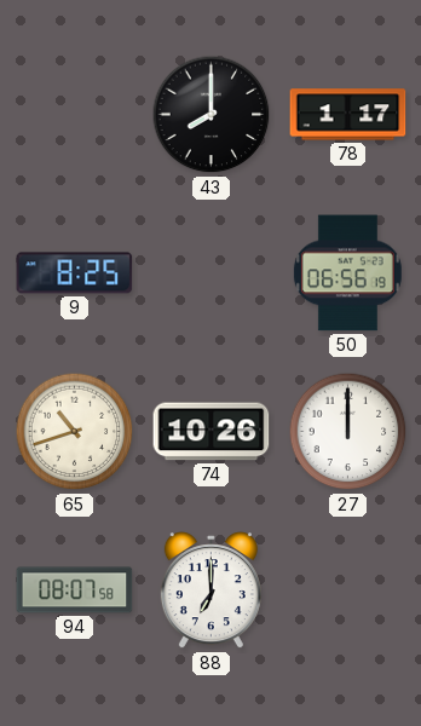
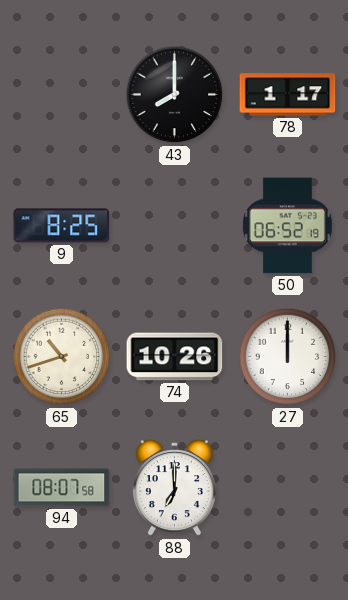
50: 06:56 -> 06:52
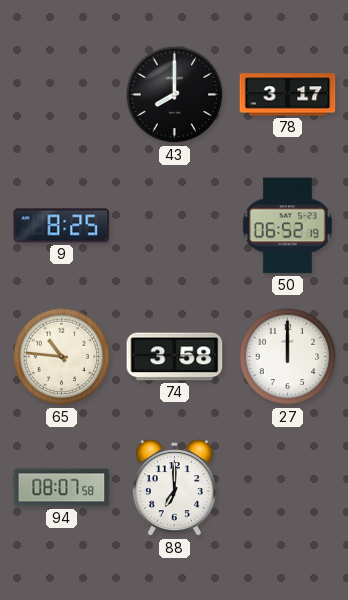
78: 1:17 -> 3:17
65: 10:42 -> 10:46
74: 10:26 -> 3:58
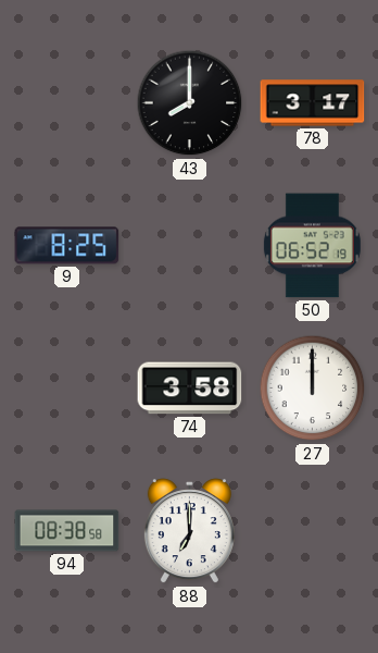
65: 10:46 -> none
94: 08:07 -> 08:38
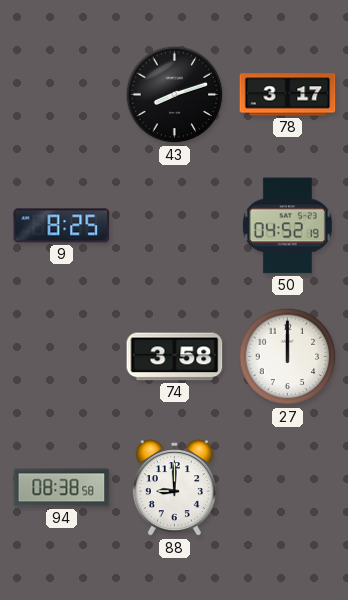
43: 8:00 -> 8:12
50: 06:52 -> 04:52
88: 7:00 -> 9:00
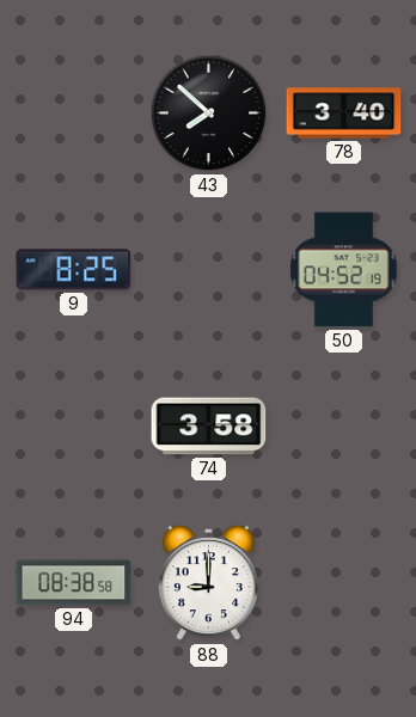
43: 8:12 -> 7:52
78: 3:17 -> 3:40
27: 12:00 -> none
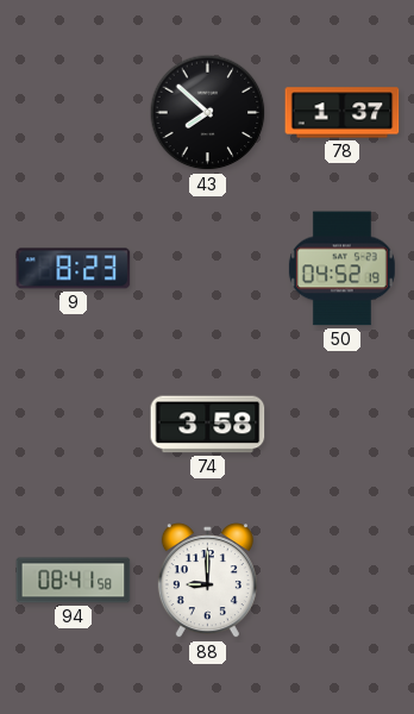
78: 3:40 -> 1:37
9: 8:25 -> 8:23
94: 08:38 -> 08:41
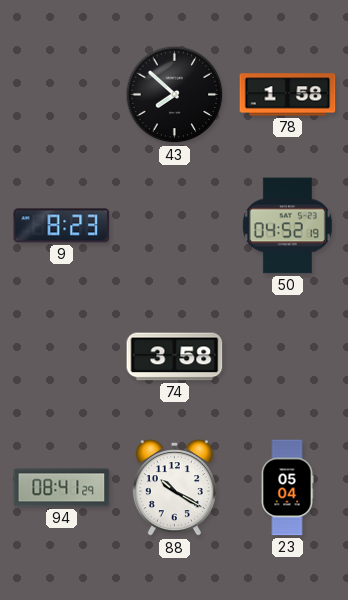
78: 1:37 -> 1:58
94: 08:41:58 -> 08:41:29
88: 9:00 -> 10:20
23: none -> 05:04
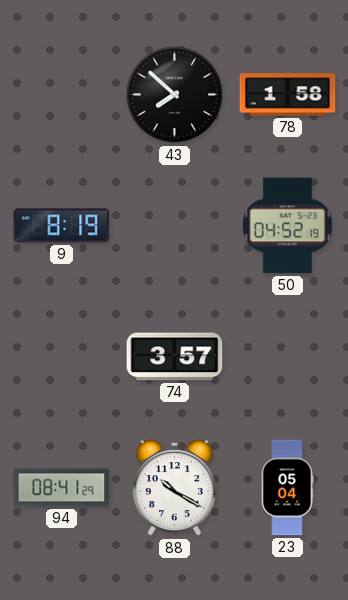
9: 8:23 -> 8:19
74: 3:58 -> 3:57
